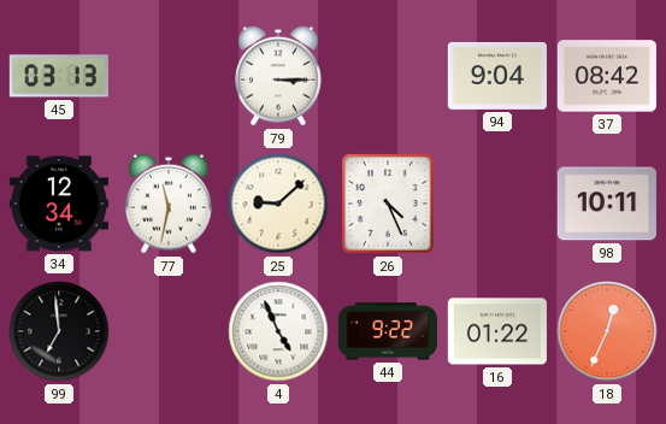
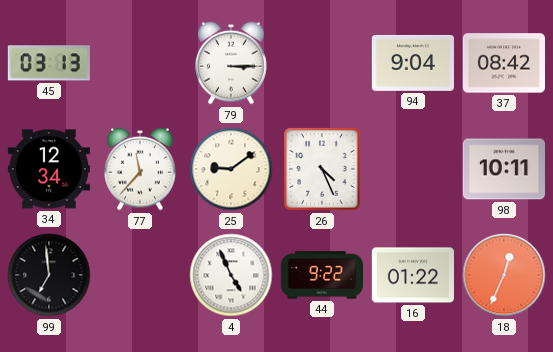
77: 11:32 -> 11:37
25: 9:08 -> 9:09
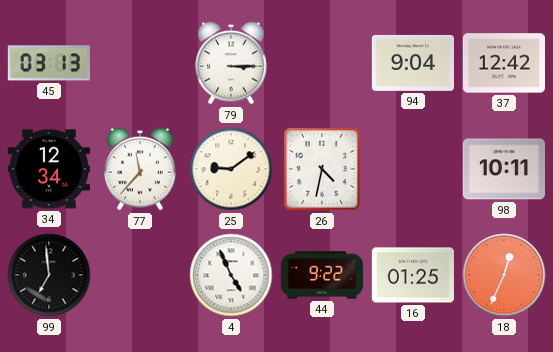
37: 08:42 -> 12:42
26: 4:26 -> 4:32
16: 01:22 -> 01:25
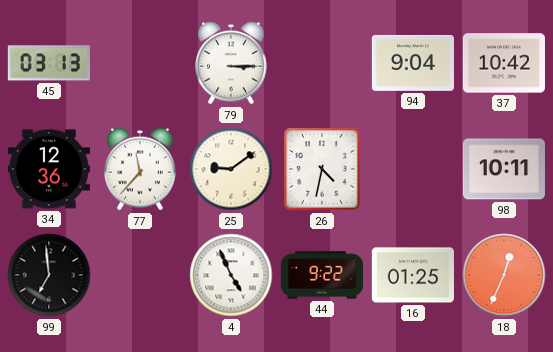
37: 12:42 -> 10:42
34: 12:34 -> 12:36
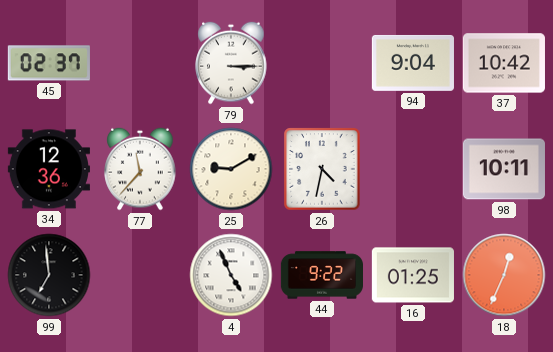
45: 03:13 -> 02:37
25: 9:09 -> 9:10
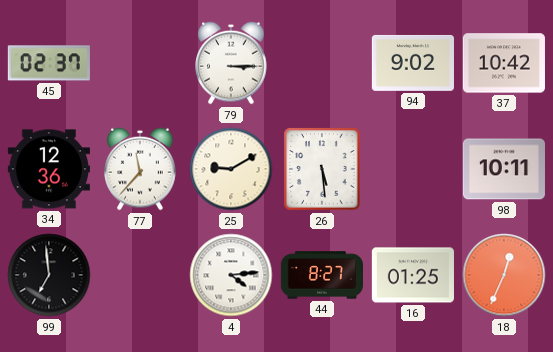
94: 9:04 -> 9:02
26: 4:32 -> 5:29
4: 4:56 -> 4:14
44: 9:22 -> 8:27
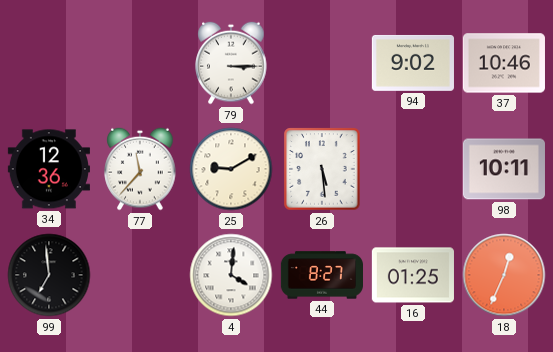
45: 02:37 -> none
37: 10:42 -> 10:46
4: 4:14 -> 4:01
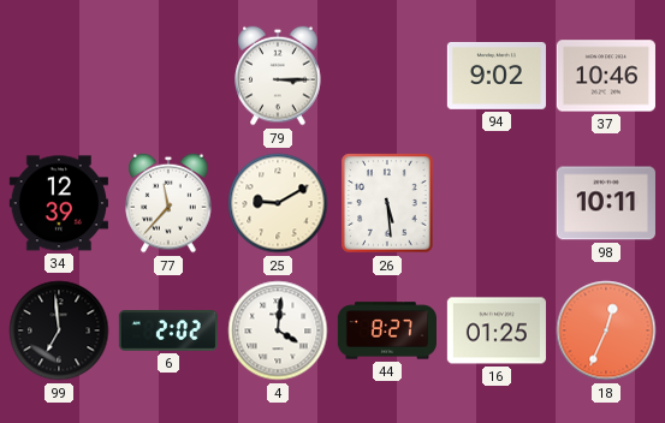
34: 12:36 -> 12:39
6: none -> 2:02
